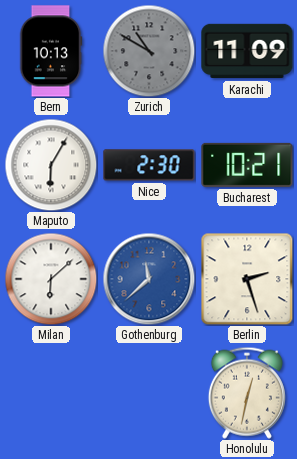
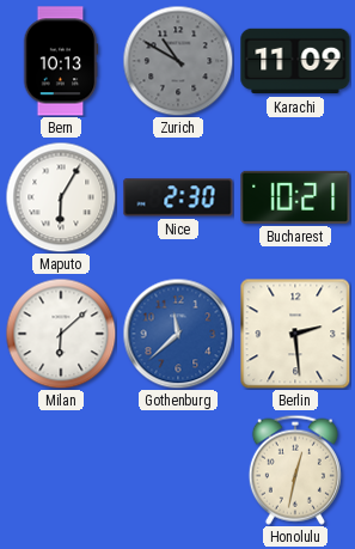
Berlin: 2:27 -> 2:29
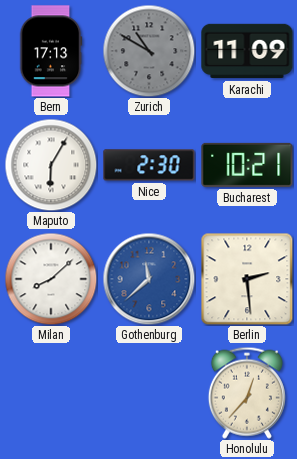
Bern: 10:13 -> 17:13
Milan: 6:08 -> 8:08
Honolulu: 12:32 -> 12:37
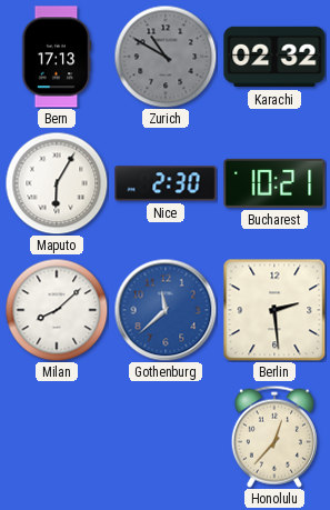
Karachi: 11:09 -> 02:32
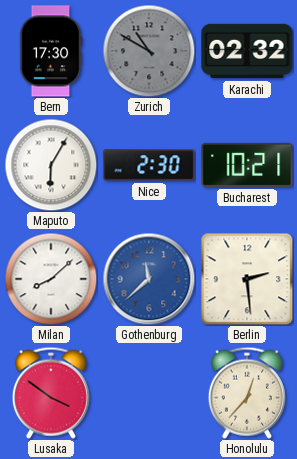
Bern: 17:13 -> 17:30
Lusaka: none -> 3:51
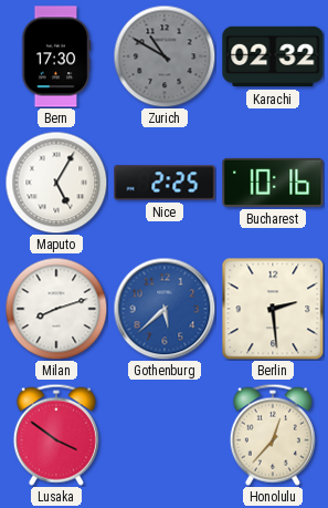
Maputo: 6:05 -> 5:05
Nice: 2:30 -> 2:25
Bucharest: 10:21 -> 10:16
Milan: 8:08 -> 8:12
Gothenburg: 11:38 -> 5:38
